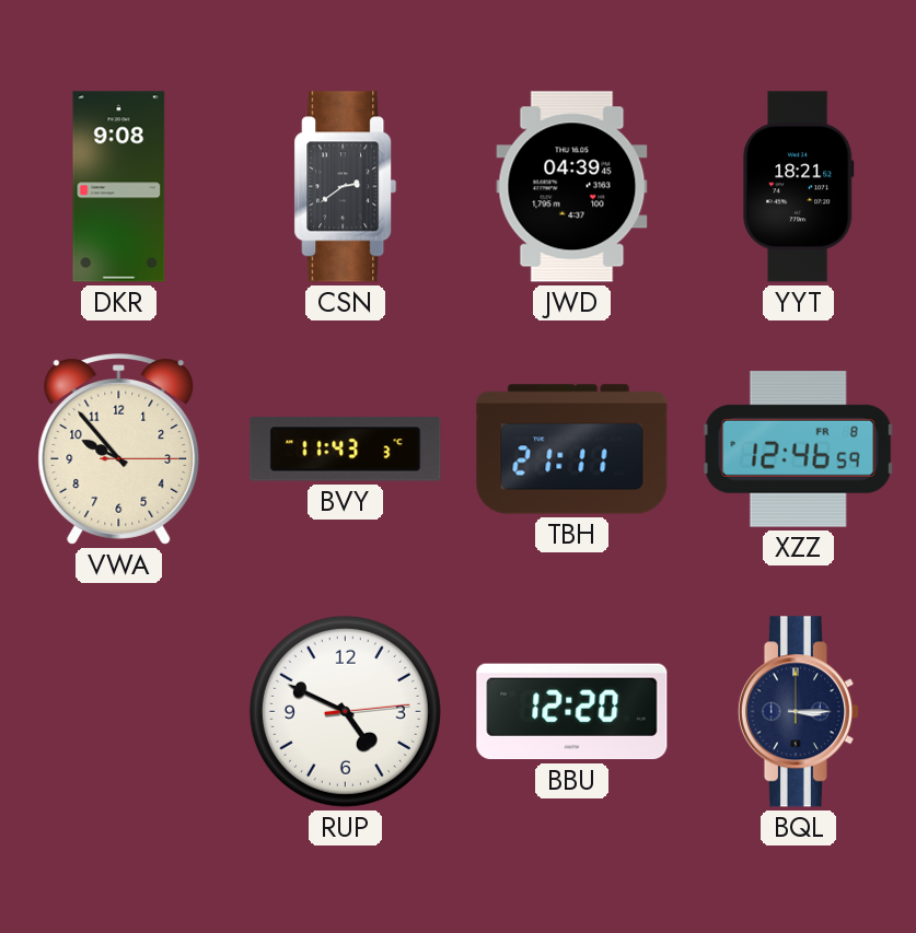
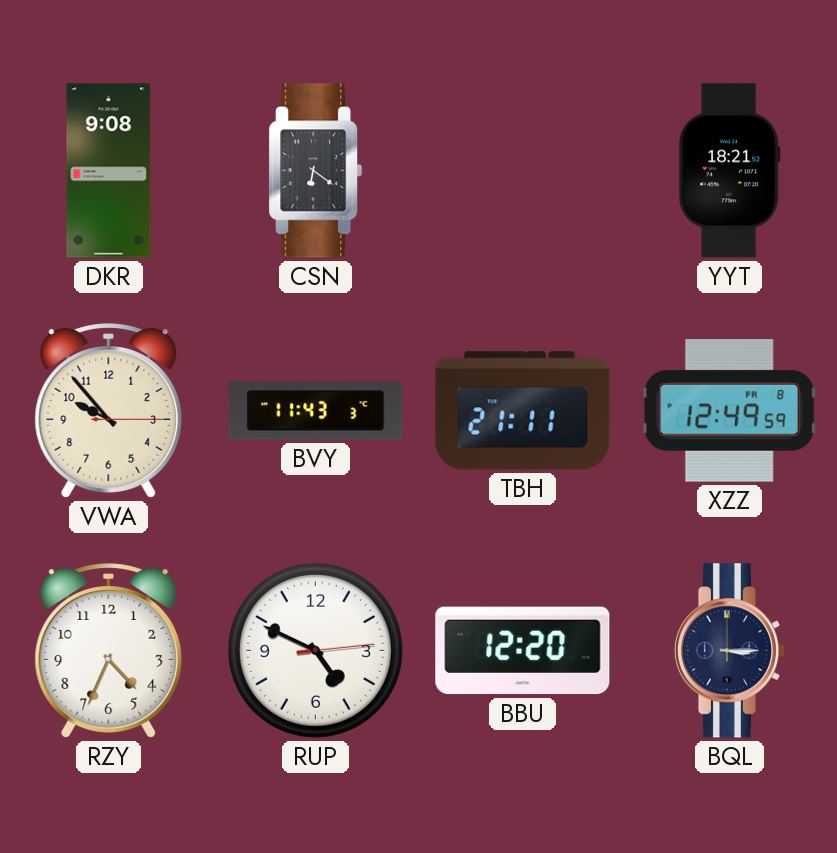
CSN: 2:39 -> 6:21
JWD: 04:39 -> none
XZZ: 12:46 -> 12:49
RZY: none -> 4:34
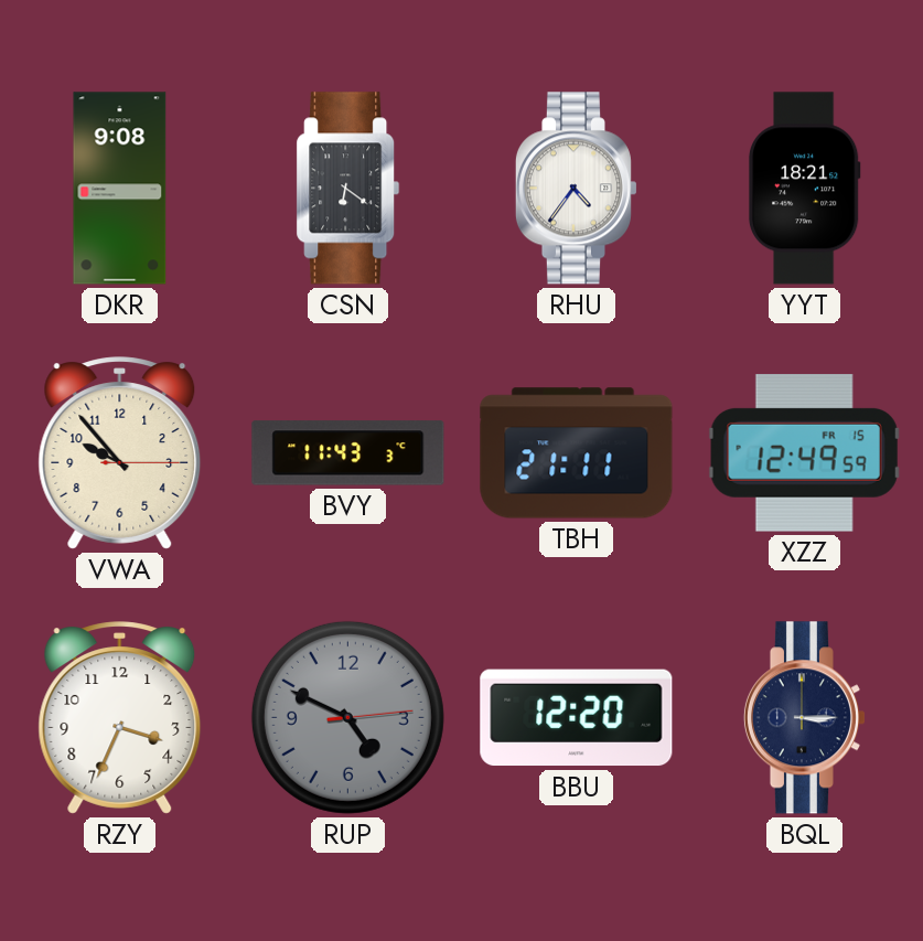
RHU: none -> 4:36
XZZ date: FR 8 -> FR 15
RZY: 4:34 -> 3:34
RUP dial: white -> grey
